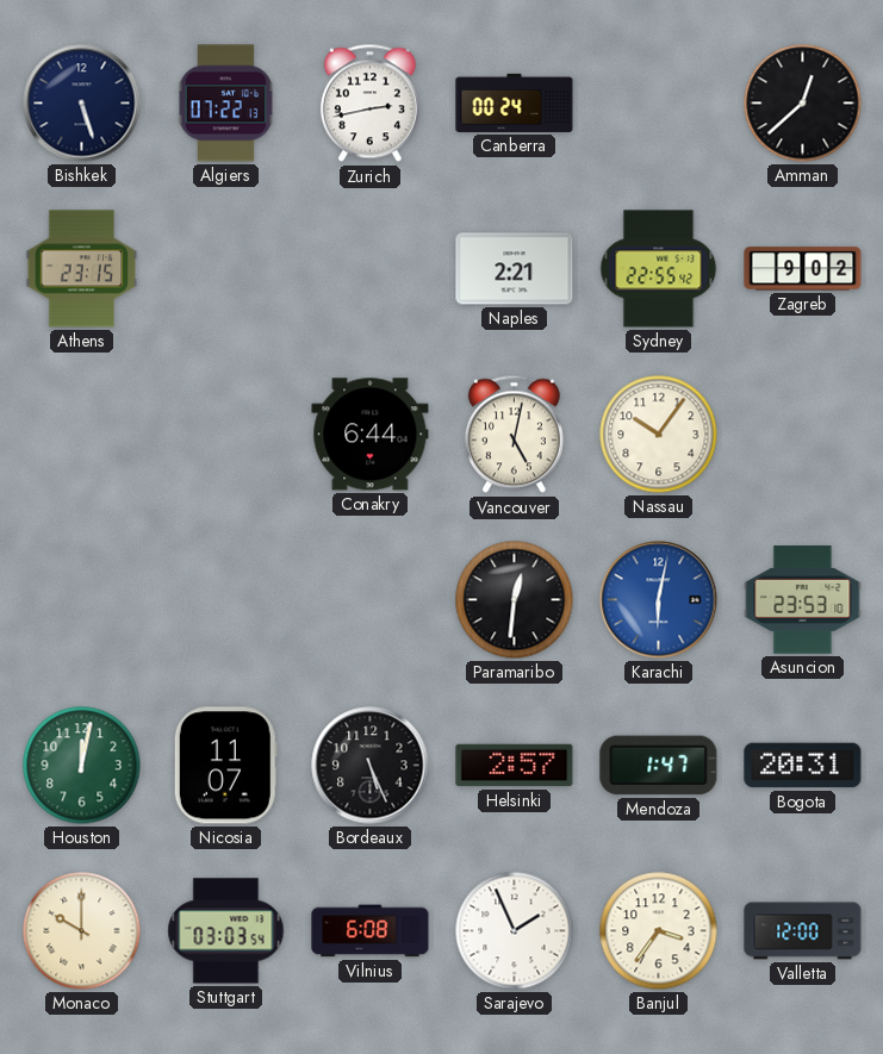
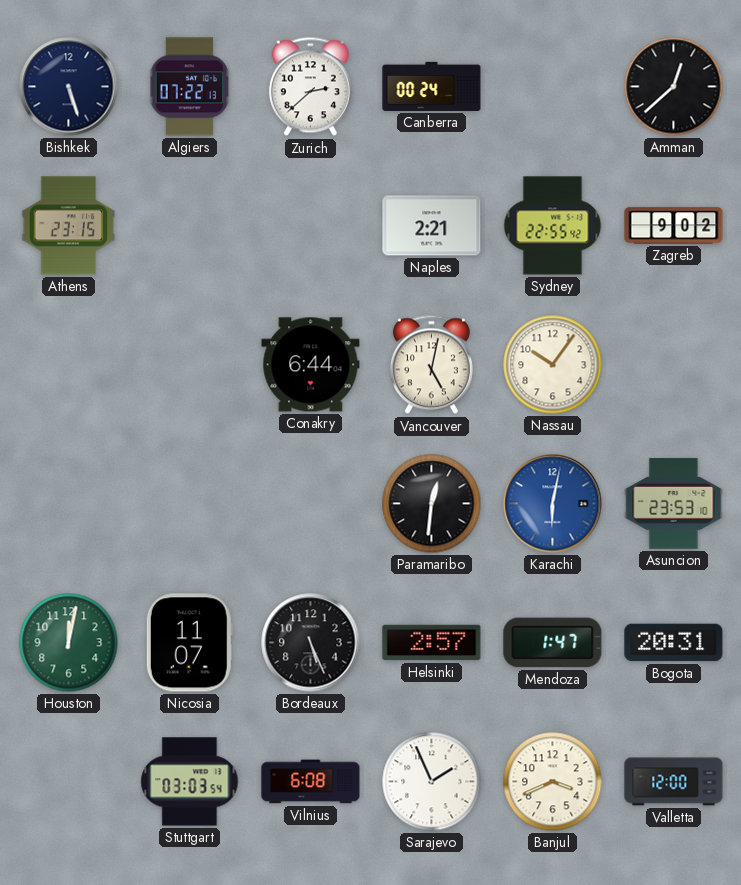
Zurich: 2:43 -> 2:38
Monaco: 10:00 -> none
Banjul: 3:36 -> 3:41
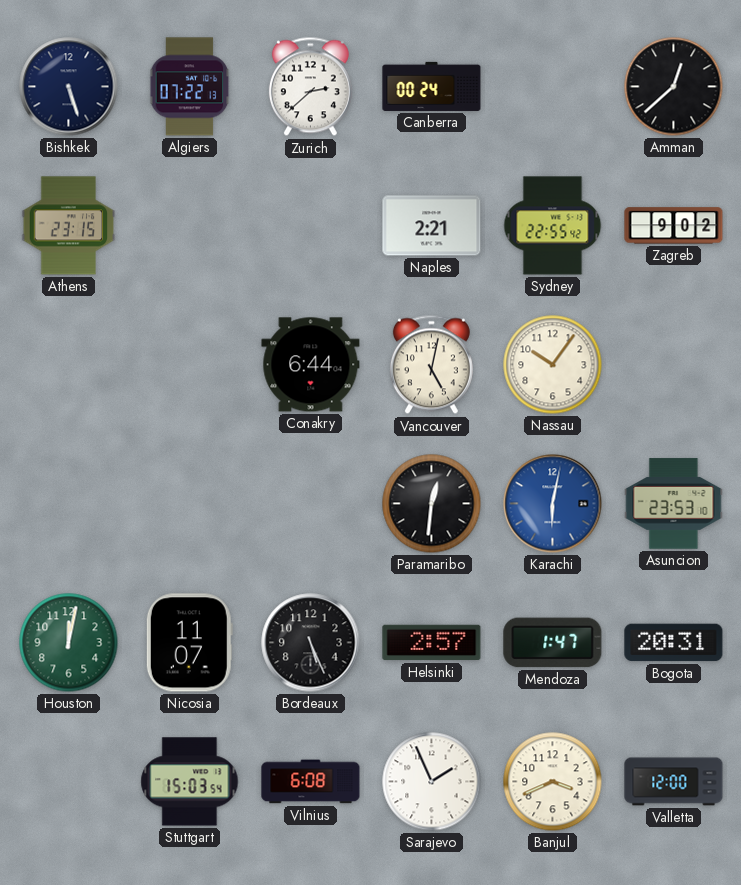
Stuttgart: 03:03 -> 15:03
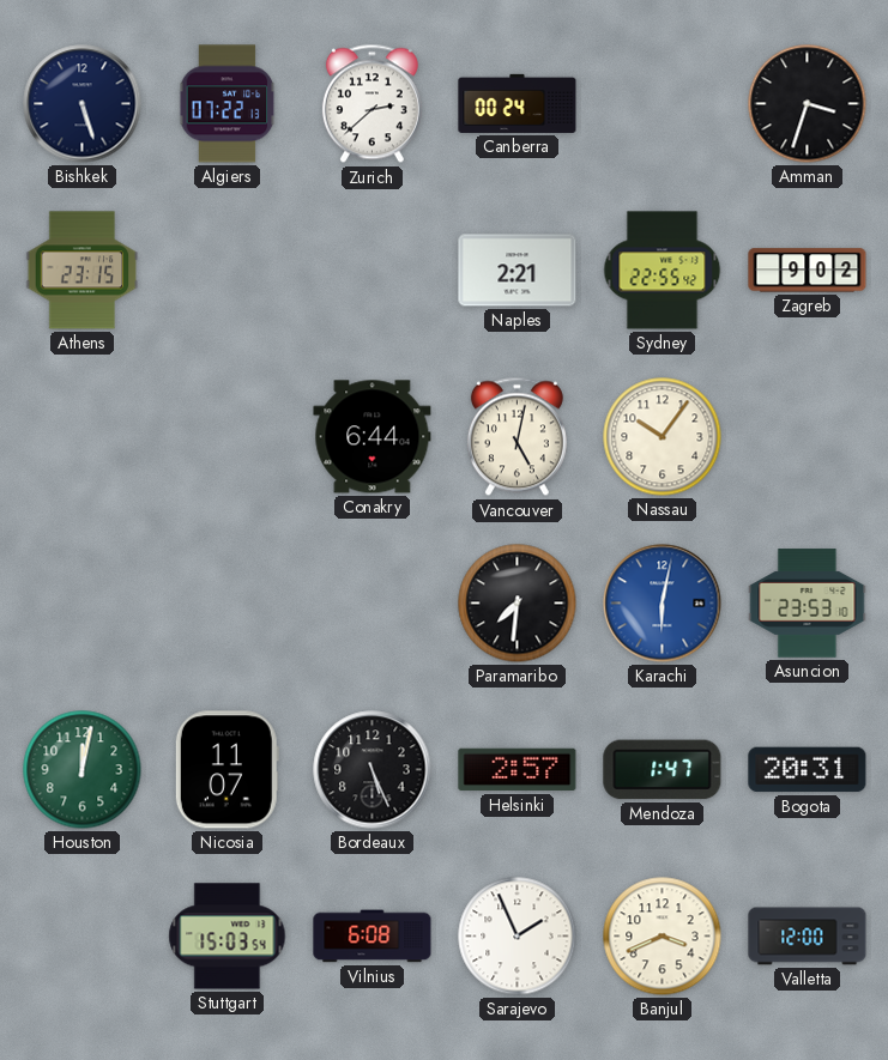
Amman: 12:38 -> 3:33
Paramaribo: 12:31 -> 7:31
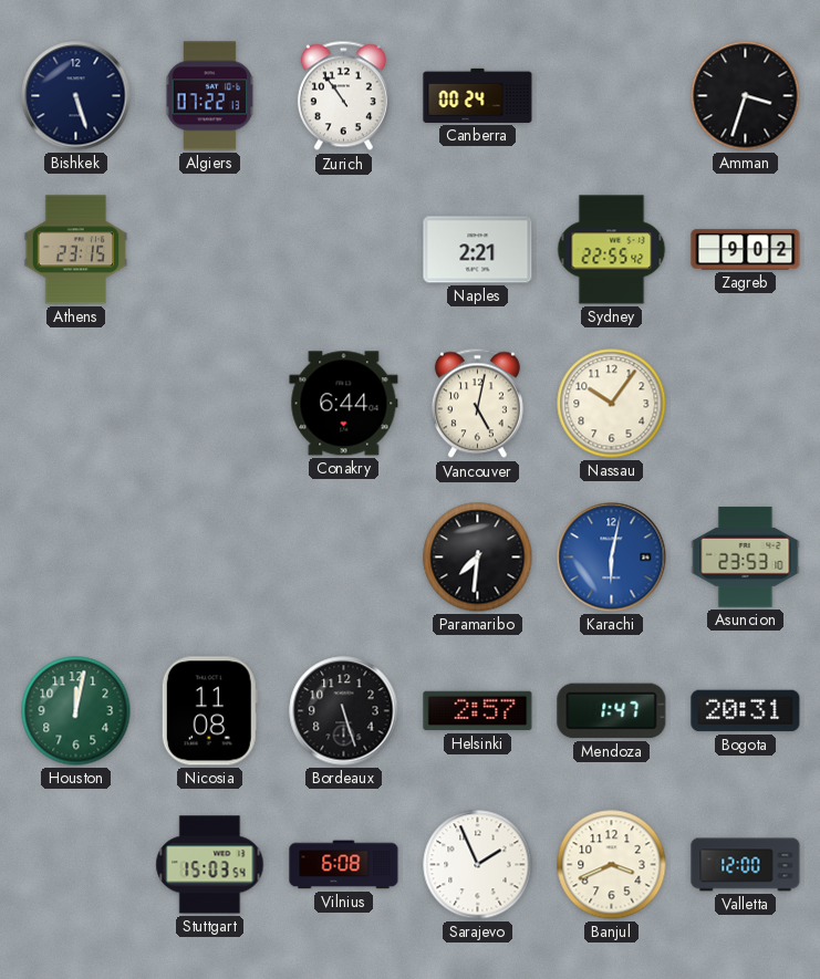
Zurich: 2:38 -> 10:54
Nicosia: 11:07 -> 11:08
Bordeaux: 5:26 -> 5:27
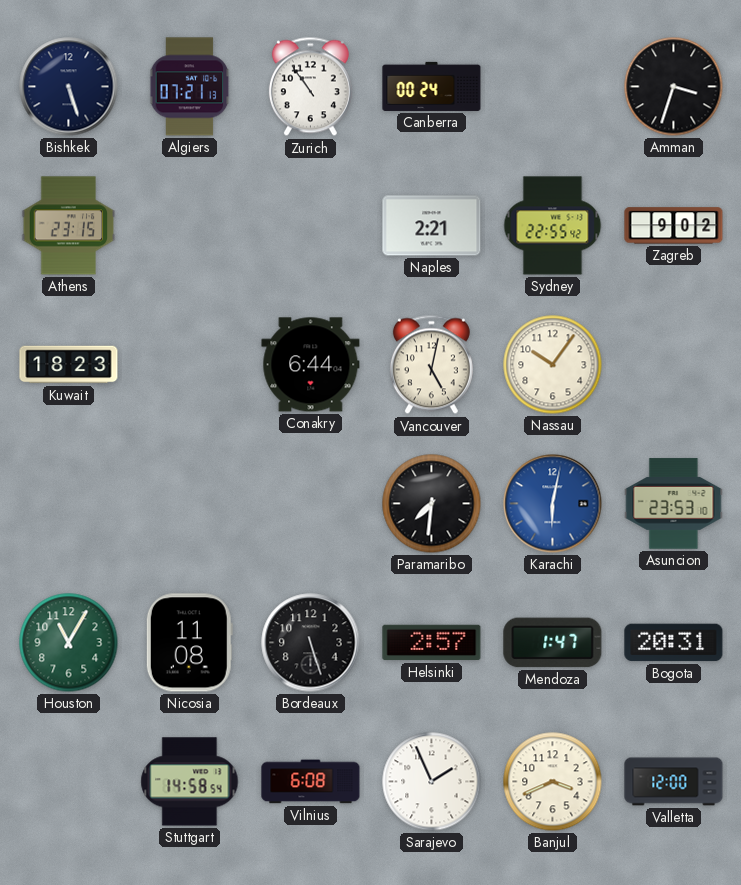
Algiers: 07:22 -> 07:21
Kuwait: none -> 18:23
Houston: 12:02 -> 11:05
Stuttgart: 15:03 -> 14:58
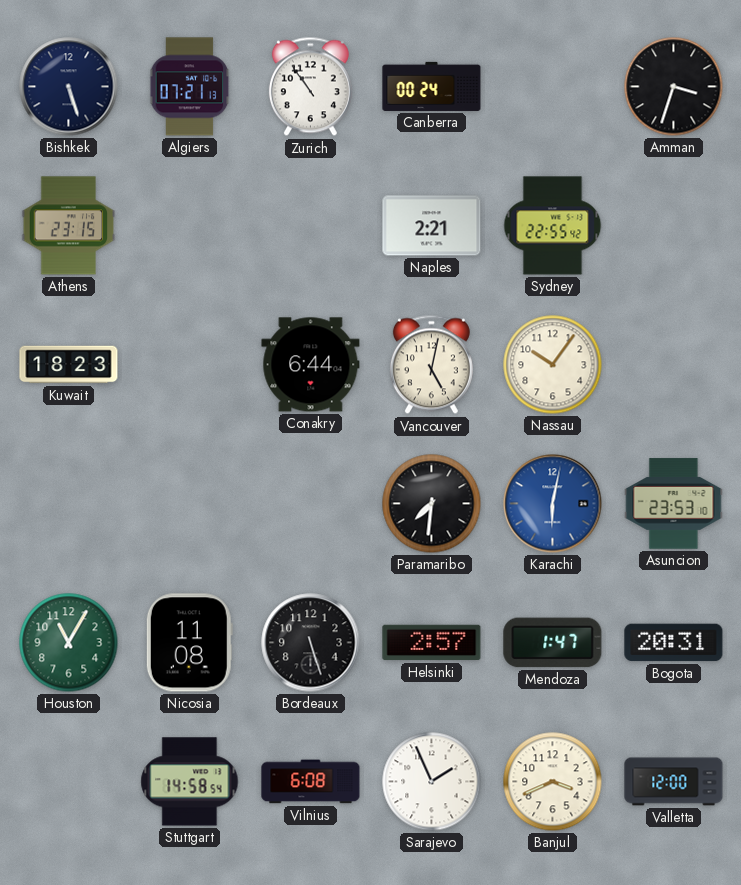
Zagreb: 9:02 -> none
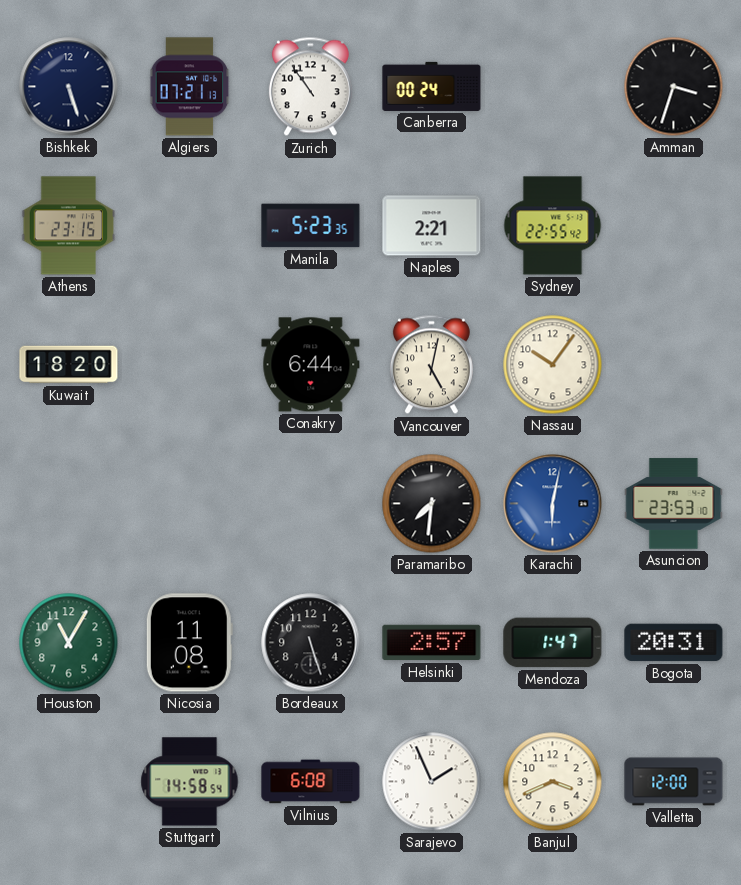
Manila: none -> 5:23
Kuwait: 18:23 -> 18:20
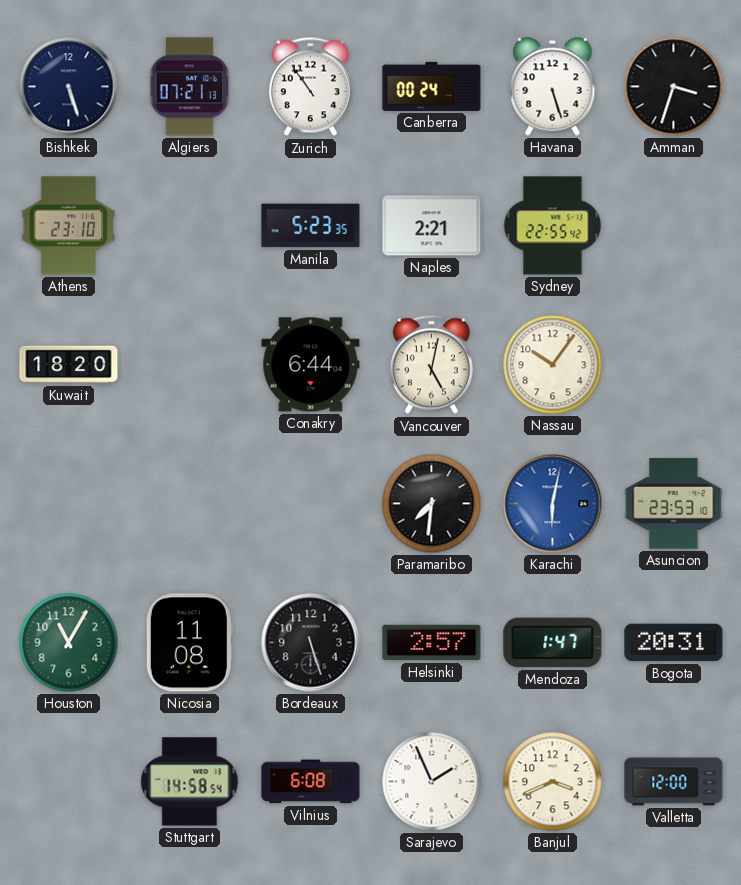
Havana: none -> 5:27
Athens: 23:15 -> 23:10
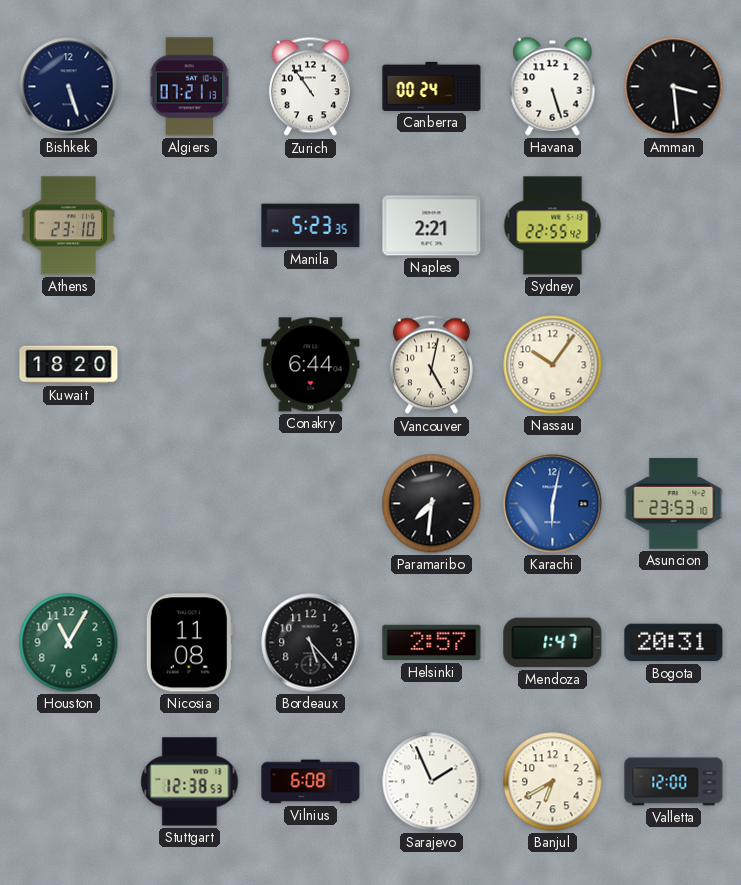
Amman: 3:33 -> 3:29
Bordeaux: 5:27 -> 5:23
Stuttgart: 14:58 -> 12:38
Banjul: 3:41 -> 6:40
